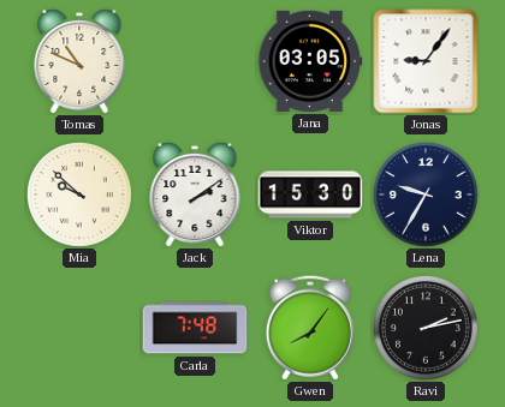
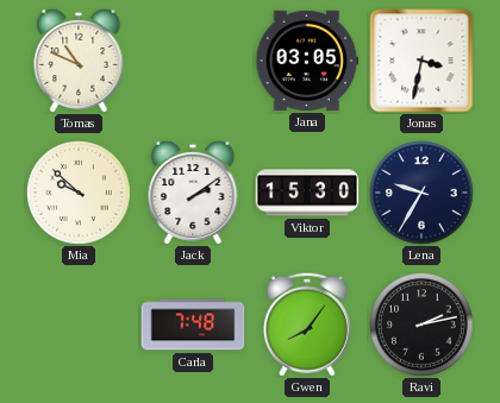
Jonas: 9:06 -> 3:32
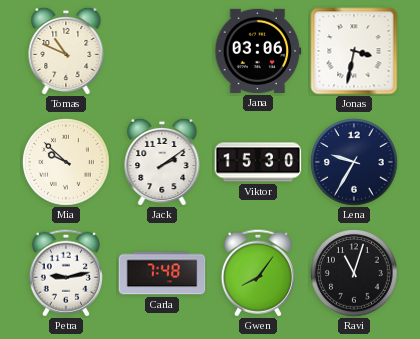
Jana: 03:05 -> 03:06
Petra: none -> 9:13
Ravi: 2:13 -> 11:03
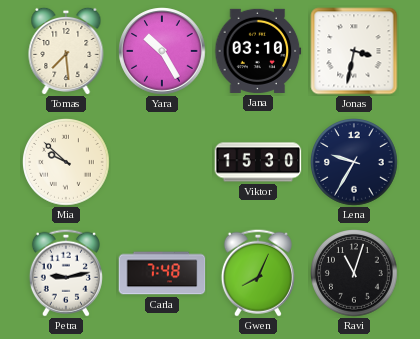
Tomas: 10:49 -> 7:29
Yara: none -> 10:25
Jana: 03:06 -> 03:10
Jack: 2:09 -> none
Gwen: 8:06 -> 8:04
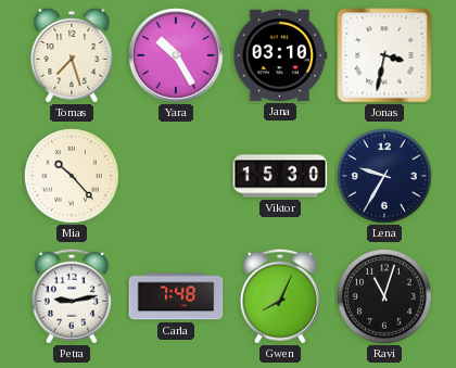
Tomas: 7:29 -> 7:27
Mia: 9:52 -> 10:23
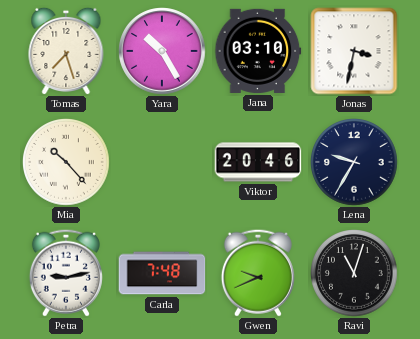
Viktor: 15:30 -> 20:46
Gwen: 8:04 -> 9:41
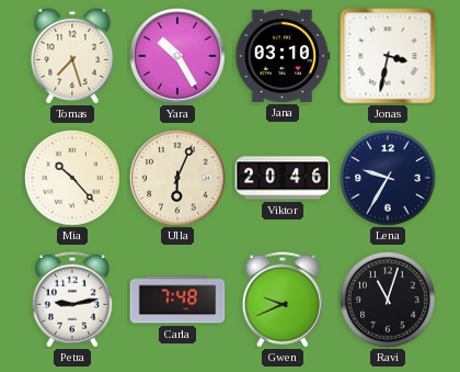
Ulla: none -> 6:04
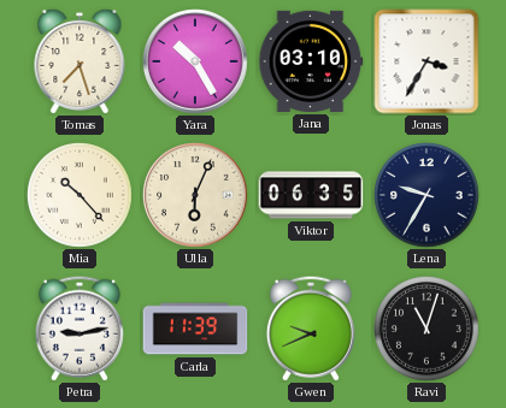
Jonas: 3:32 -> 3:35
Viktor: 20:46 -> 06:35
Carla: 7:48 -> 11:39
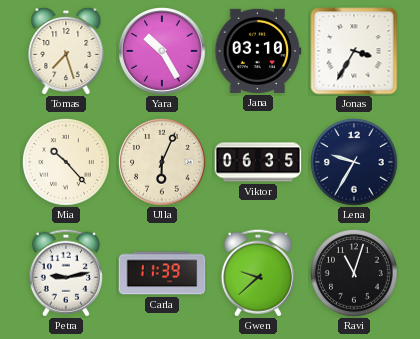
Gwen: 9:41 -> 9:38
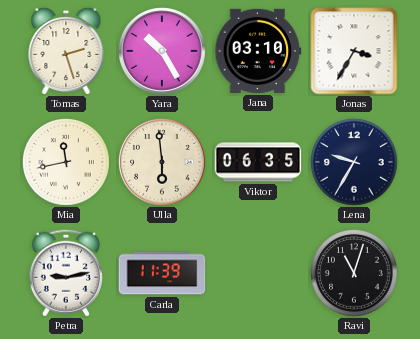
Tomas: 7:27 -> 2:27
Mia: 10:23 -> 11:43
Ulla: 6:04 -> 5:59
Gwen: 9:38 -> none
